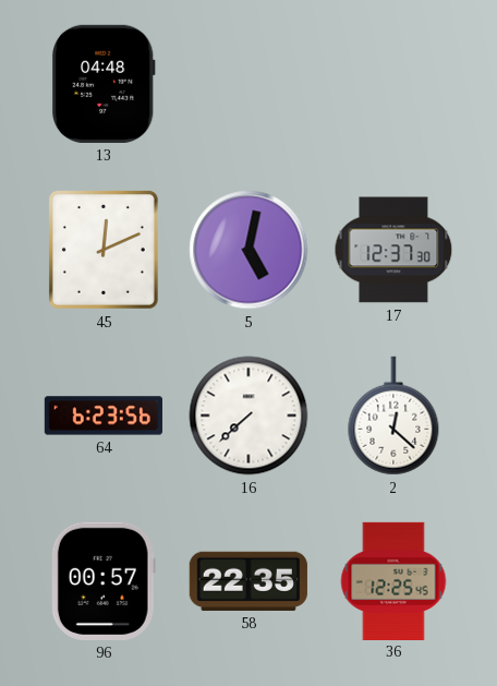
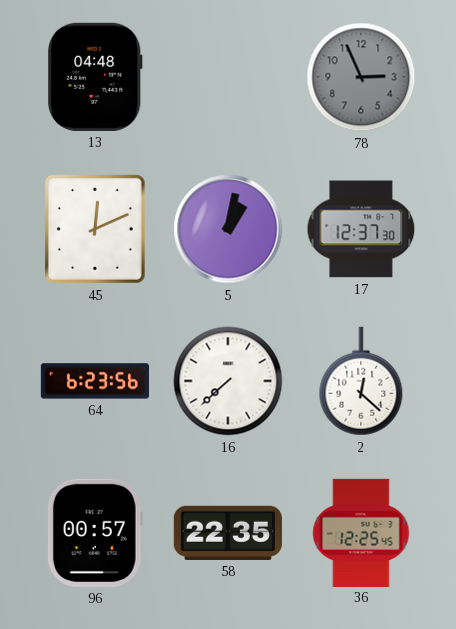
78: none -> 2:56
5: 5:02 -> 1:02
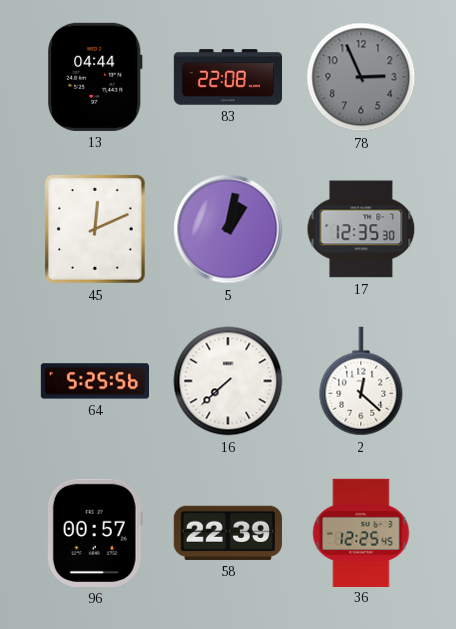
13: 04:48 -> 04:44
83: none -> 22:08
17: 12:37 -> 12:35
64: 6:23 -> 5:25
58: 22:35 -> 22:39
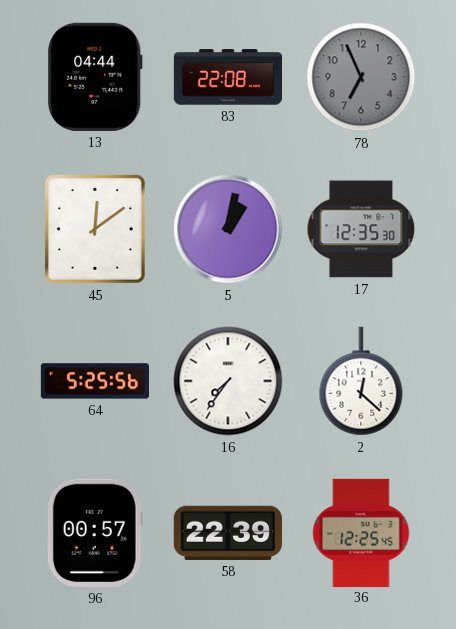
78: 2:56 -> 6:56
45: 12:11 -> 12:09
16: 7:38 -> 7:36
